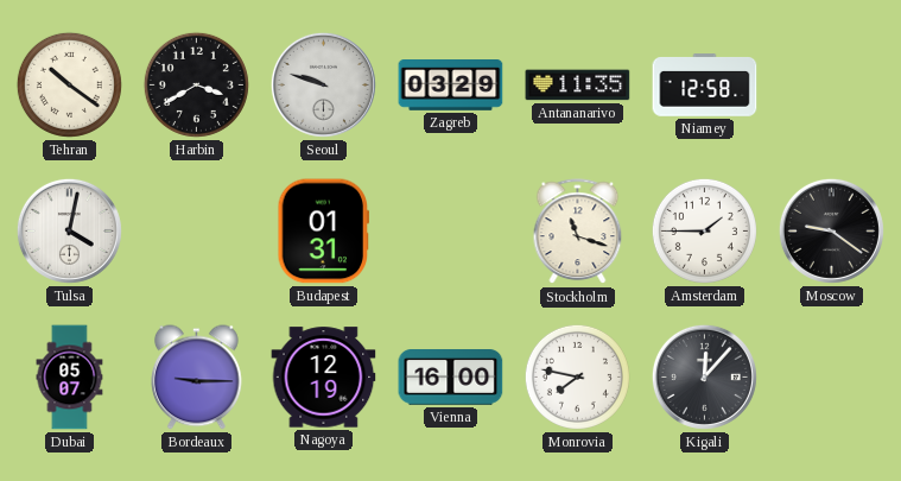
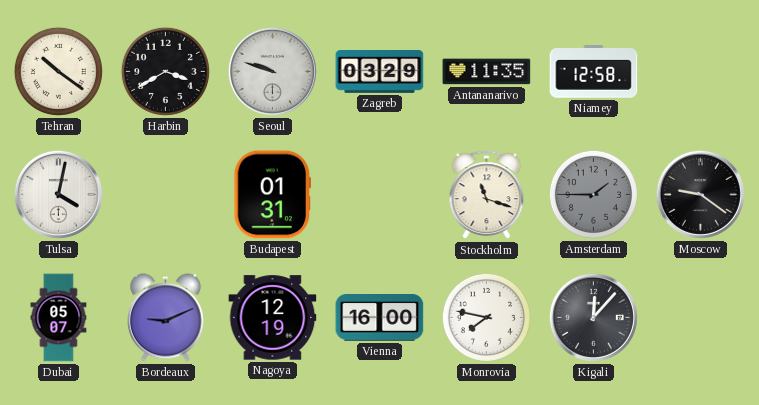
Amsterdam dial: white -> grey
Bordeaux: 9:15 -> 9:11
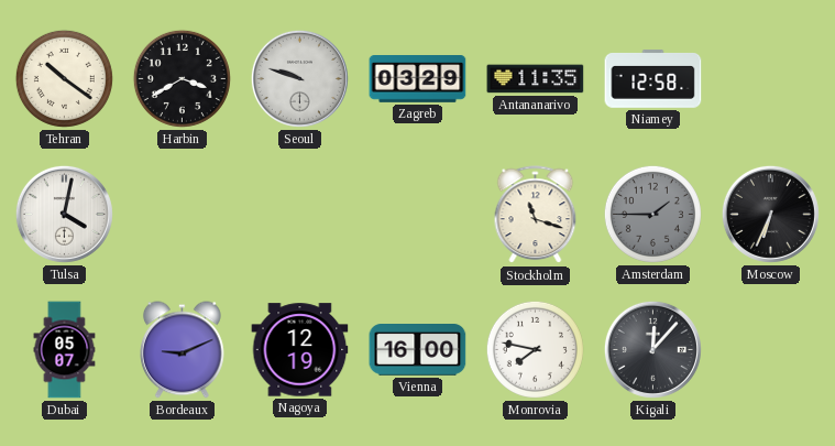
Budapest: 01:31 -> none
Moscow: 9:21 -> 6:34
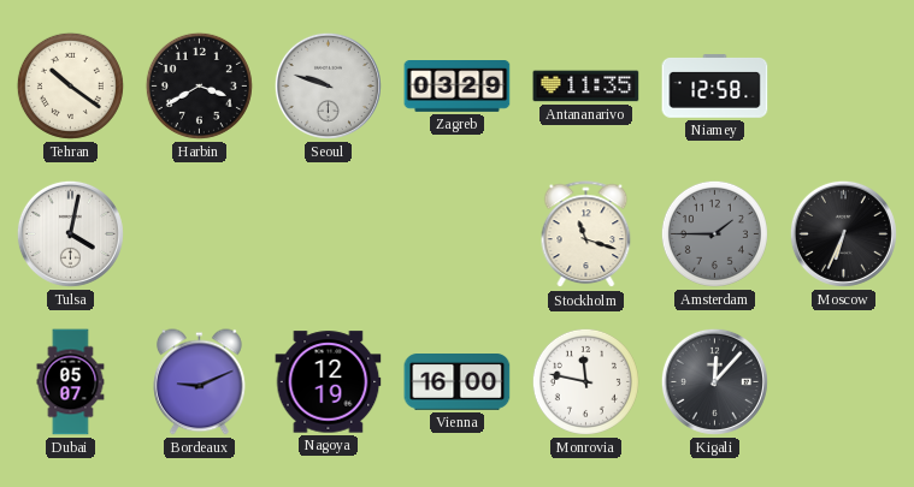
Monrovia: 7:47 -> 11:47
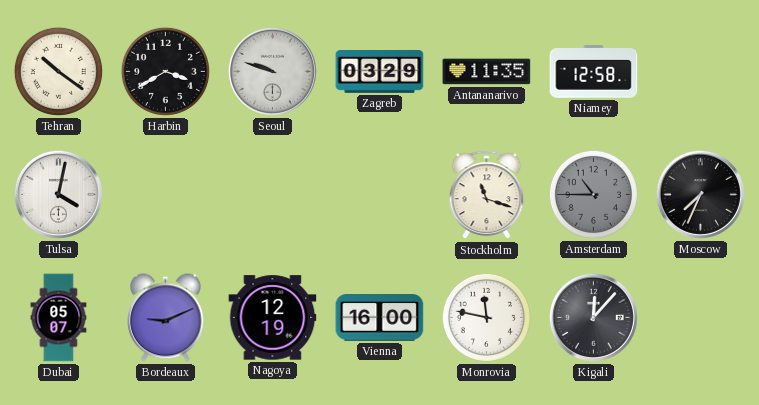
Amsterdam: 1:45 -> 10:45
Moscow: 6:34 -> 7:34
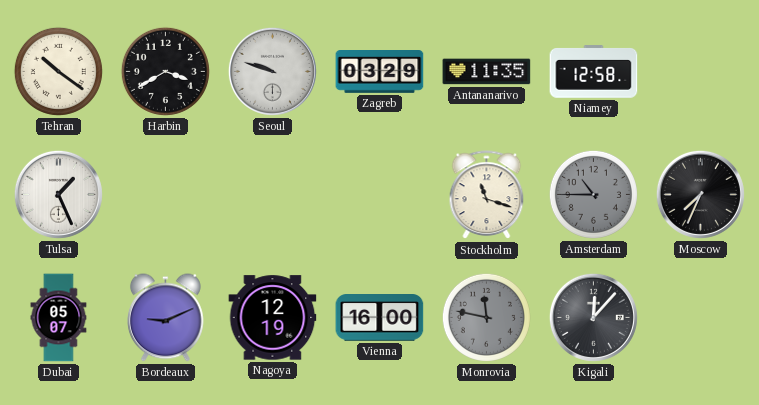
Tulsa: 4:02 -> 1:26
Monrovia dial: white -> grey
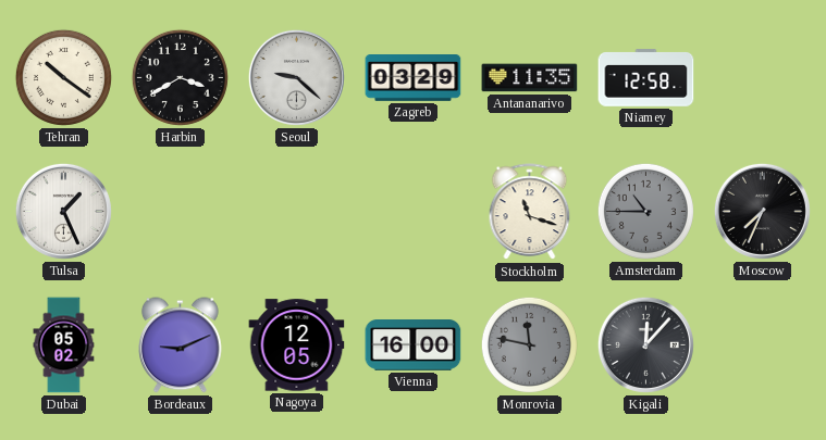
Seoul: 9:48 -> 9:22
Dubai: 05:07 -> 05:02
Nagoya: 12:19 -> 12:05
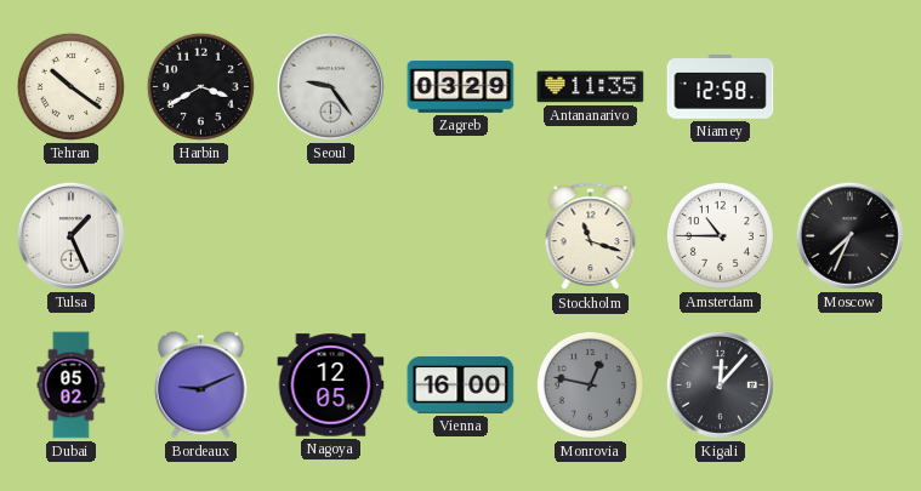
Seoul: 9:22 -> 9:24
Amsterdam dial: grey -> white
Monrovia: 11:47 -> 12:47
